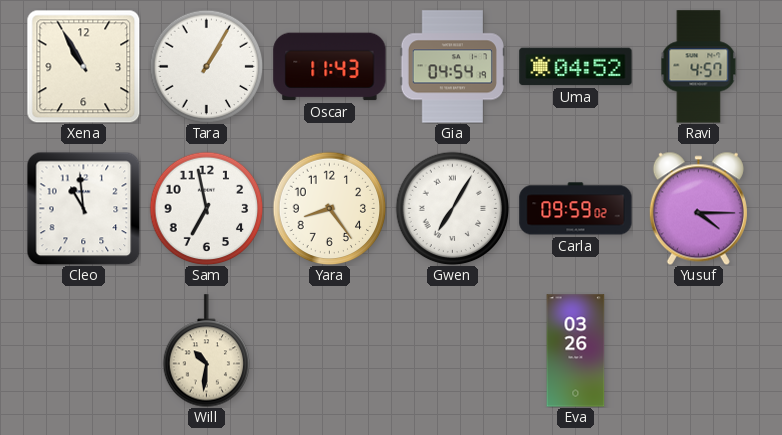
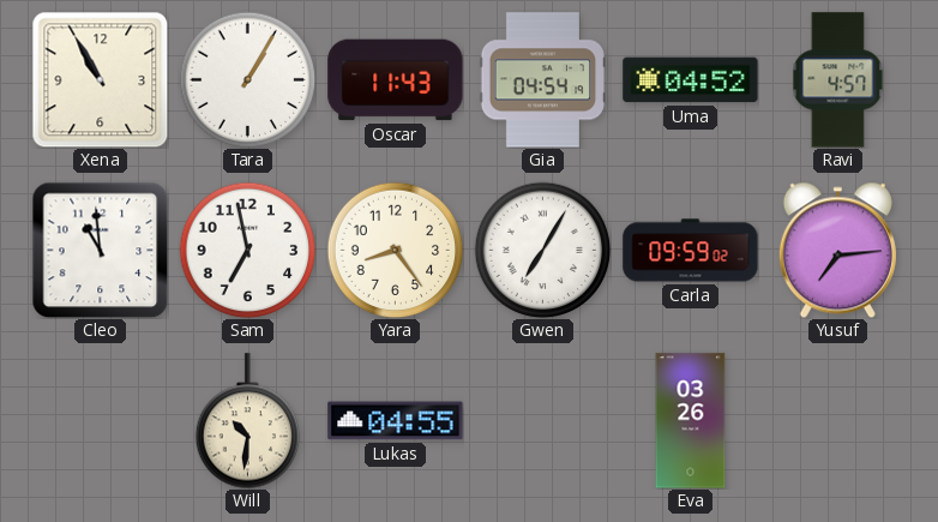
Yusuf: 4:15 -> 7:14
Lukas: none -> 04:55
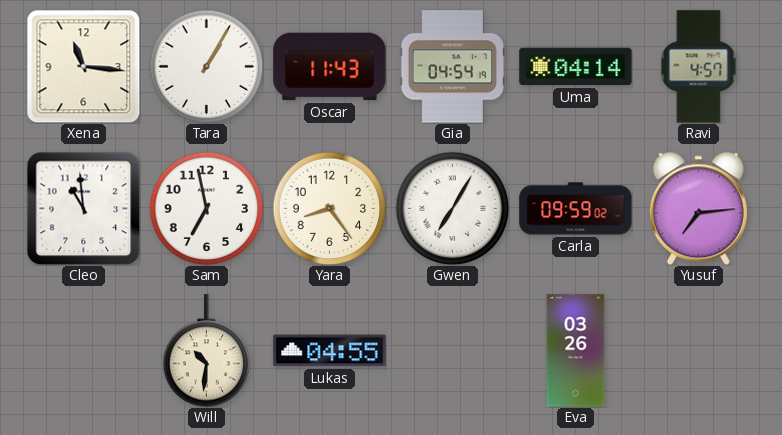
Xena: 10:55 -> 11:16
Uma: 04:52 -> 04:14
